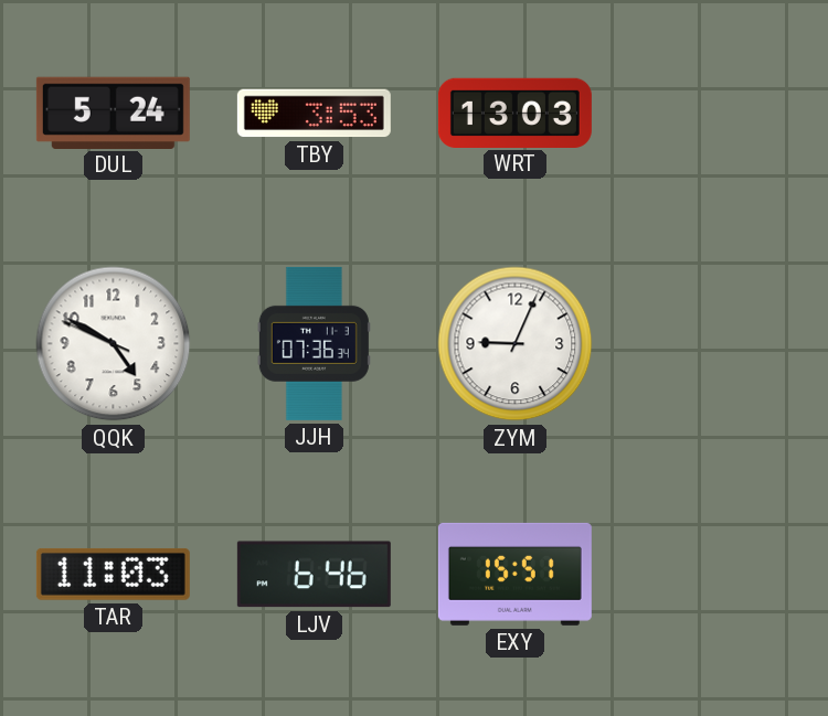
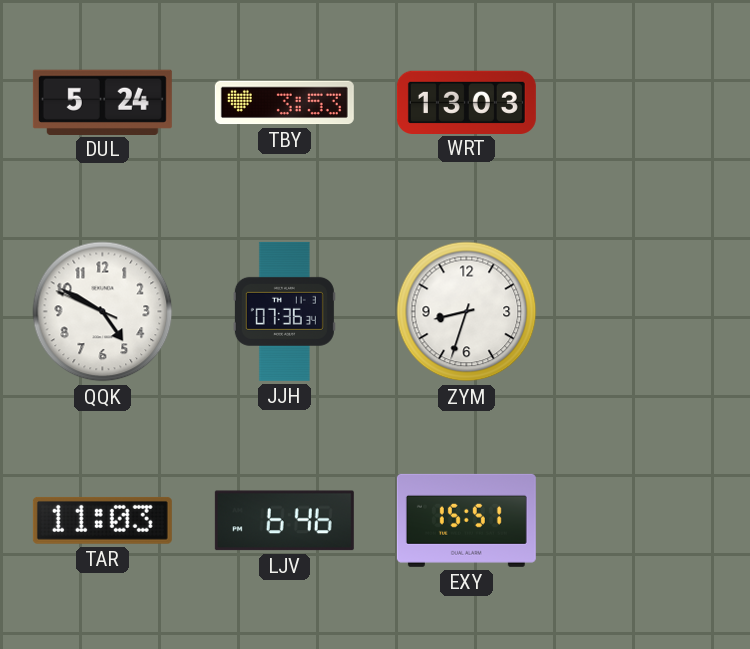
ZYM: 9:04 -> 8:33
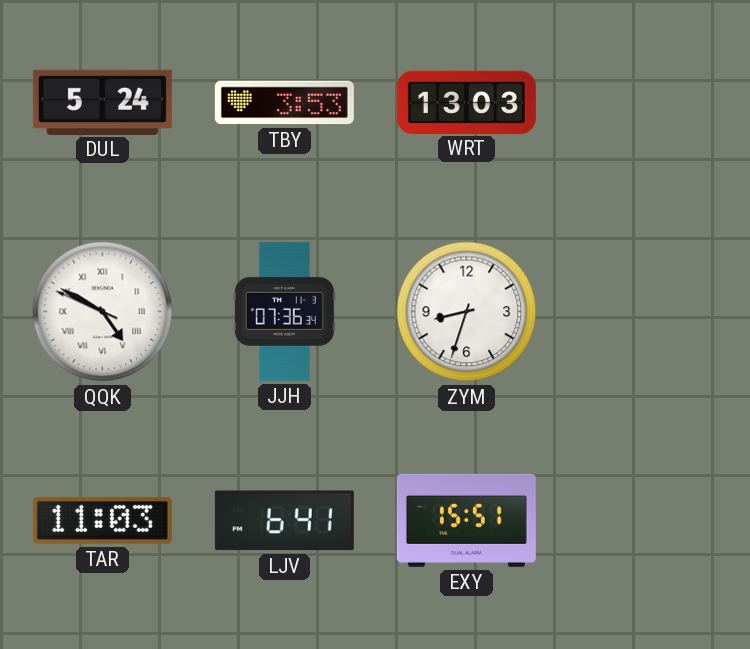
QQK numerals: Arabic -> Roman
LJV: 6:46 -> 6:41
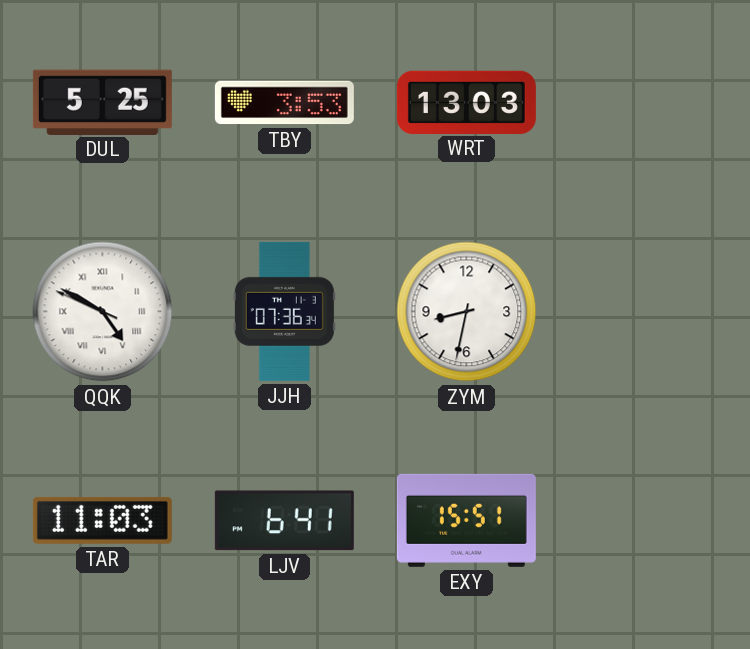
DUL: 5:24 -> 5:25
ZYM: 8:33 -> 8:32
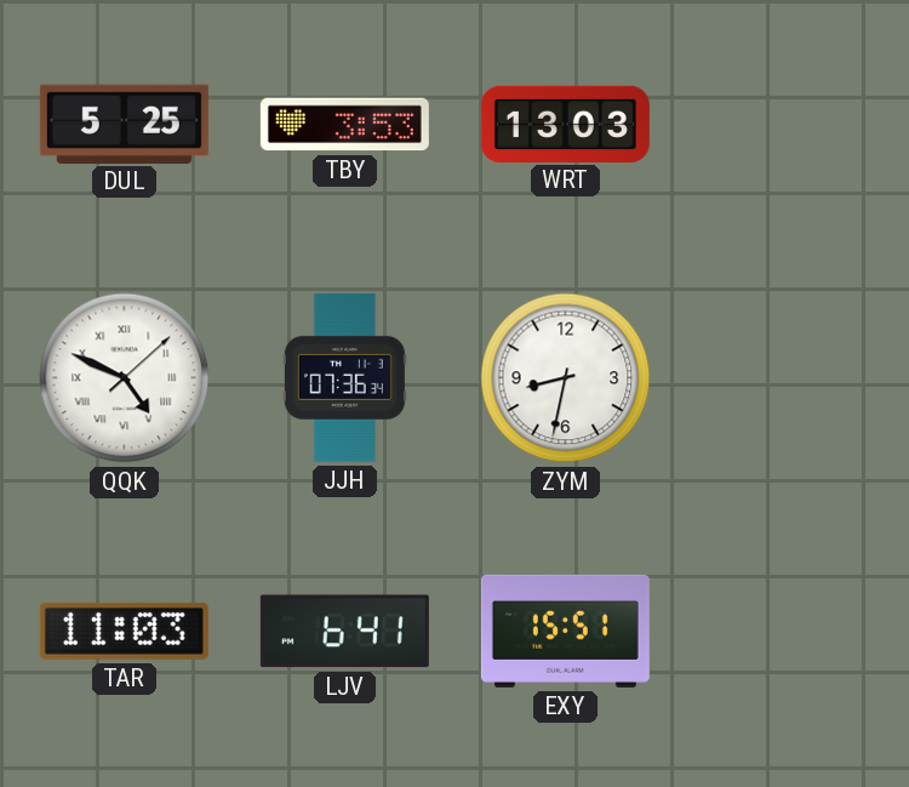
QQK: 4:49:49 -> 4:49:08
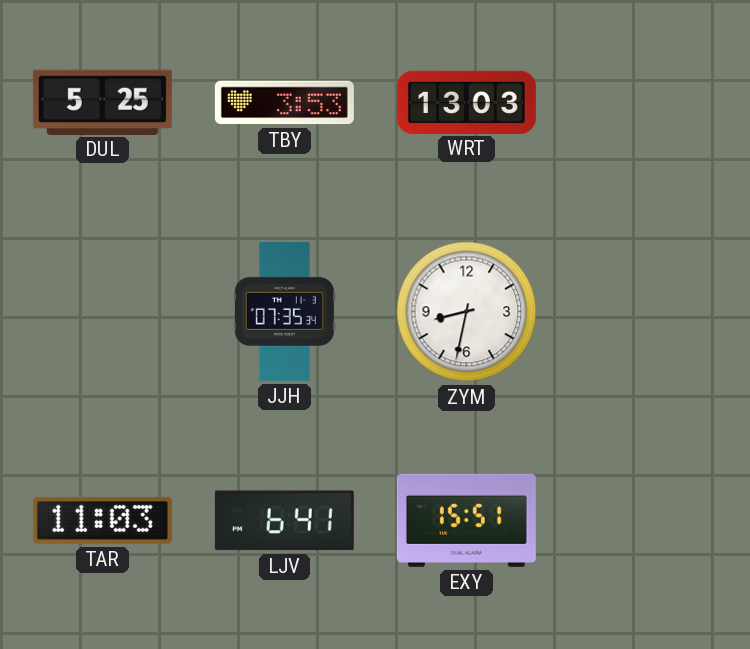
QQK: 4:49 -> none
JJH: 07:36 -> 07:35
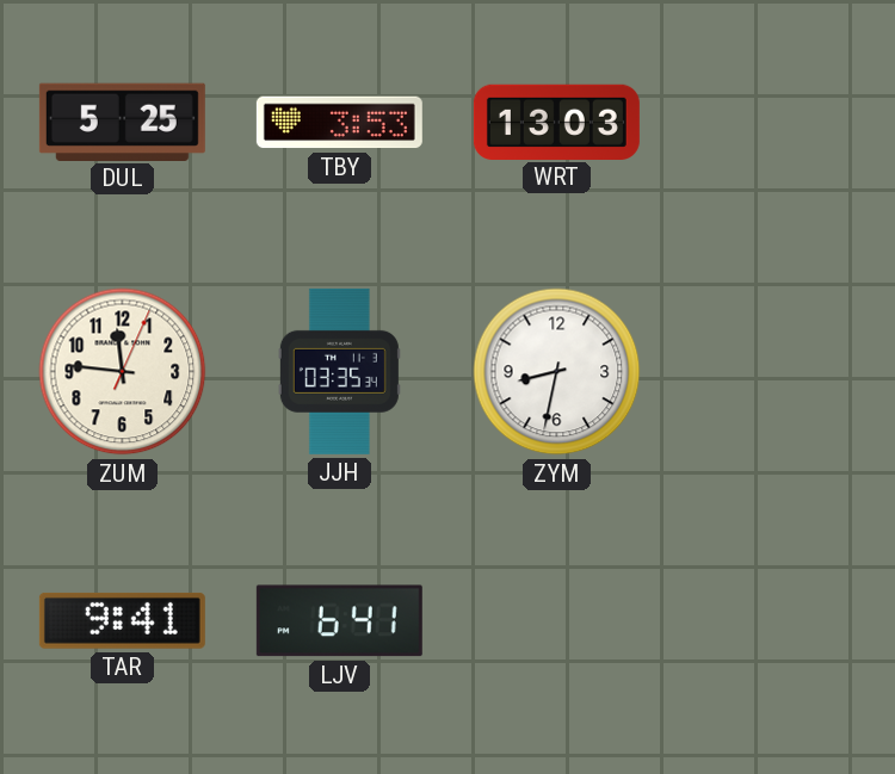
ZUM: none -> 11:46
JJH: 07:35 -> 03:35
TAR: 11:03 -> 9:41
EXY: 15:51 -> none
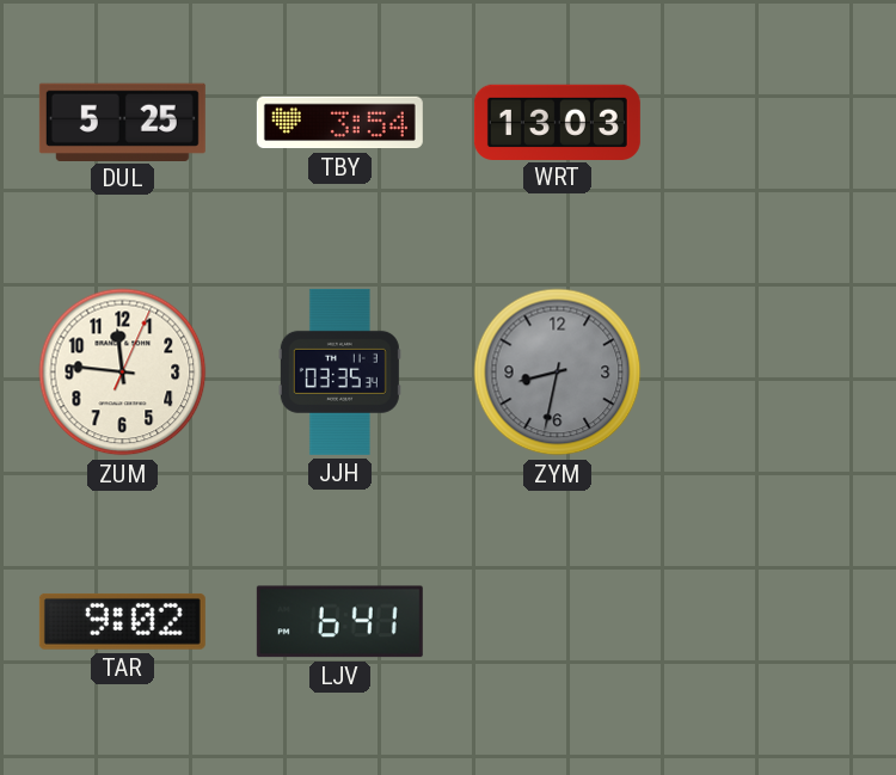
TBY: 3:53 -> 3:54
ZYM dial: white -> grey
TAR: 9:41 -> 9:02
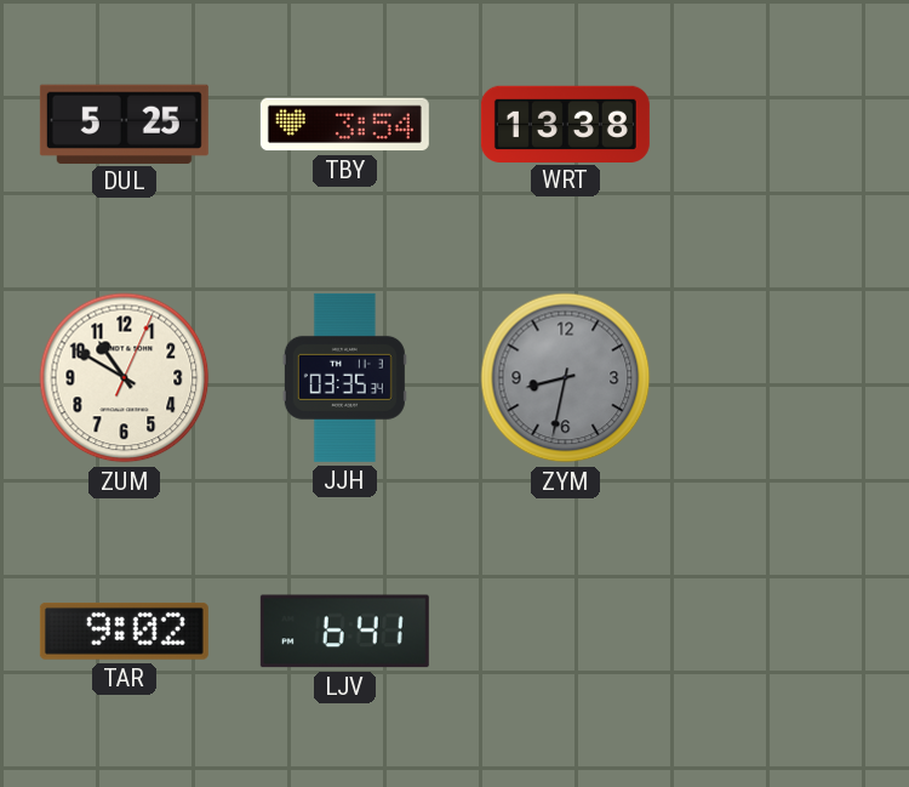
WRT: 13:03 -> 13:38
ZUM: 11:46 -> 10:50
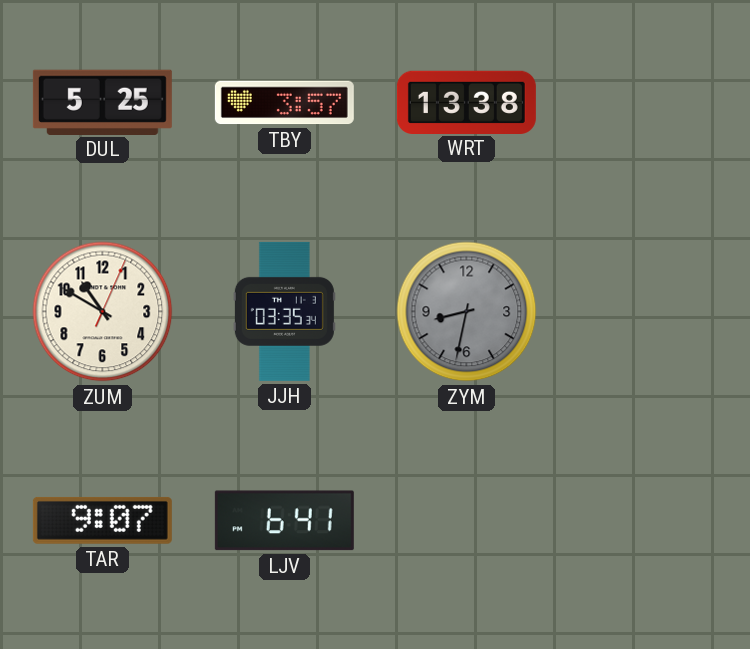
TBY: 3:54 -> 3:57
TAR: 9:02 -> 9:07
